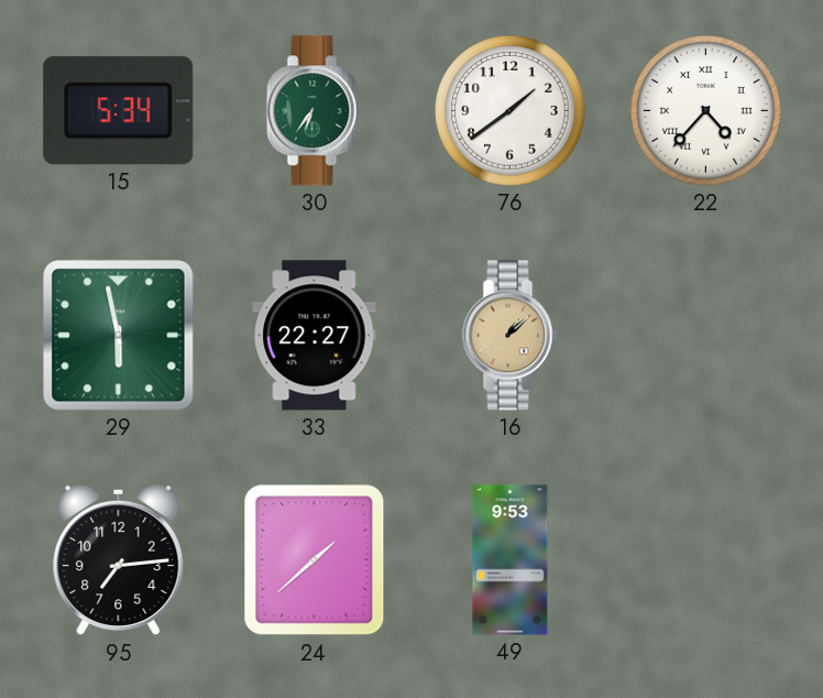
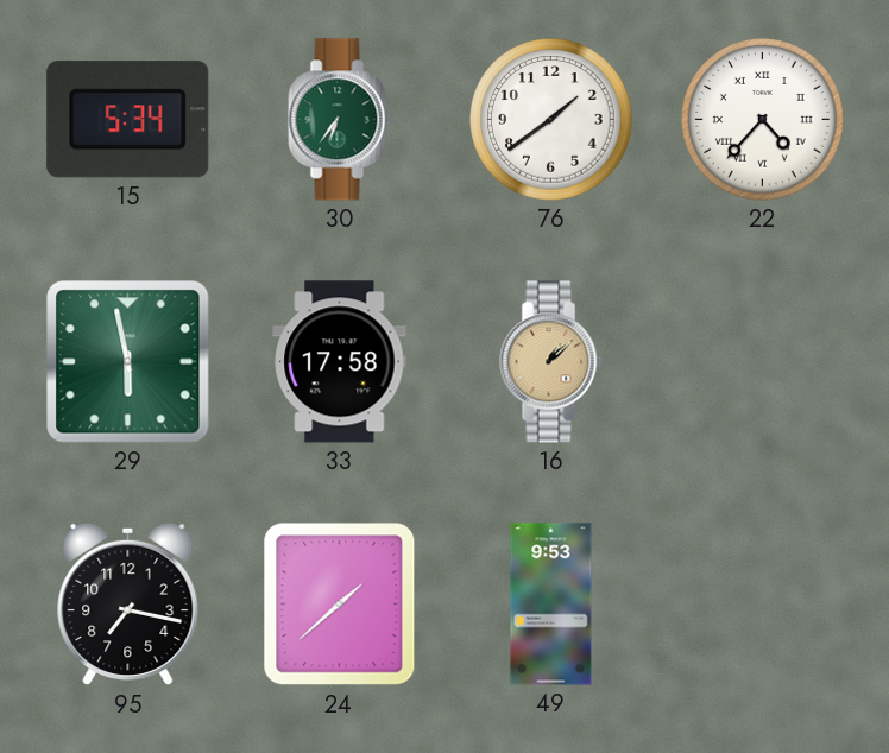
33: 22:27 -> 17:58
95: 7:14 -> 7:17
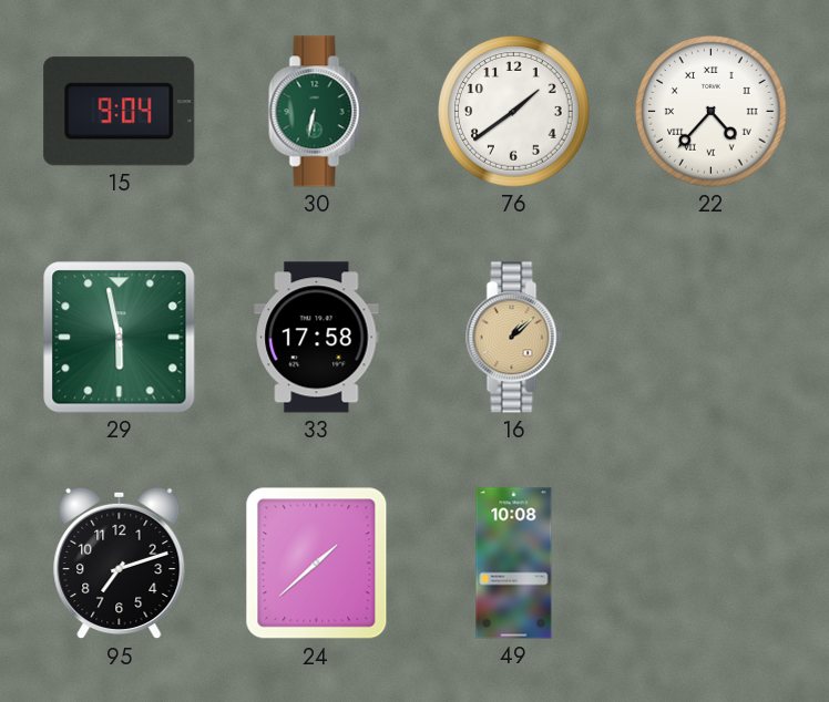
15: 5:34 -> 9:04
30: 6:36 -> 6:32
95: 7:17 -> 7:12
49: 9:53 -> 10:08
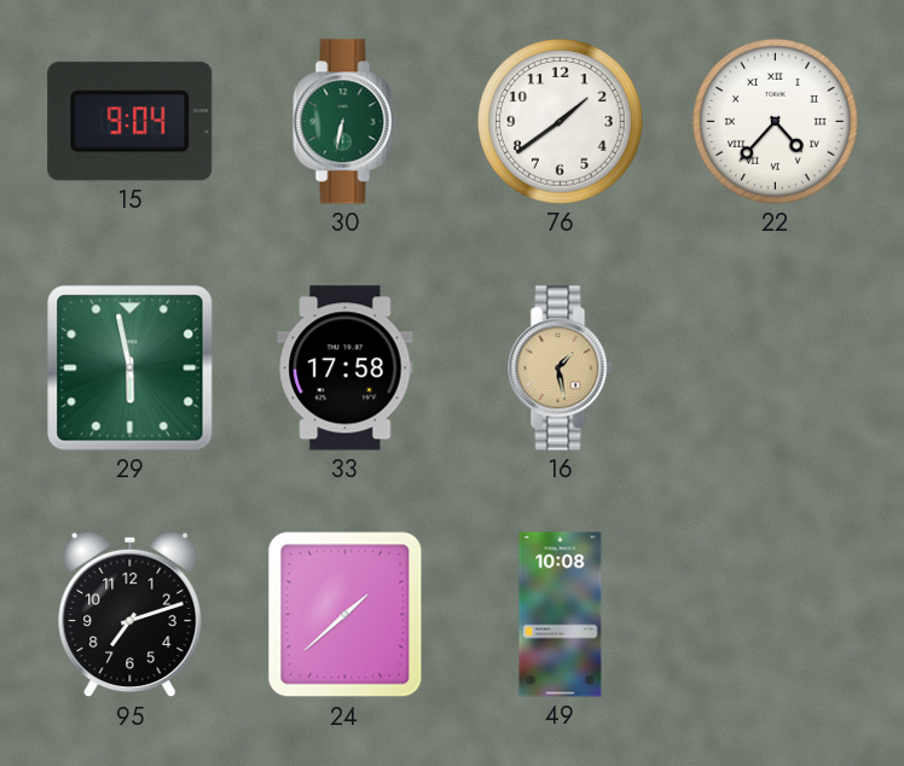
16: 1:08 -> 1:28
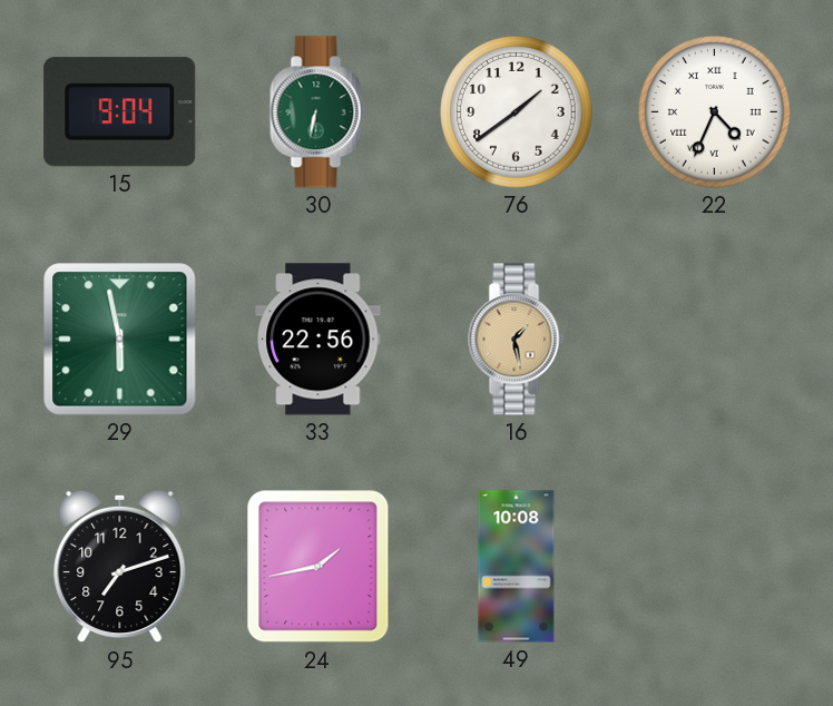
22: 4:37 -> 4:34
33: 17:58 -> 22:56
24: 1:38 -> 1:43
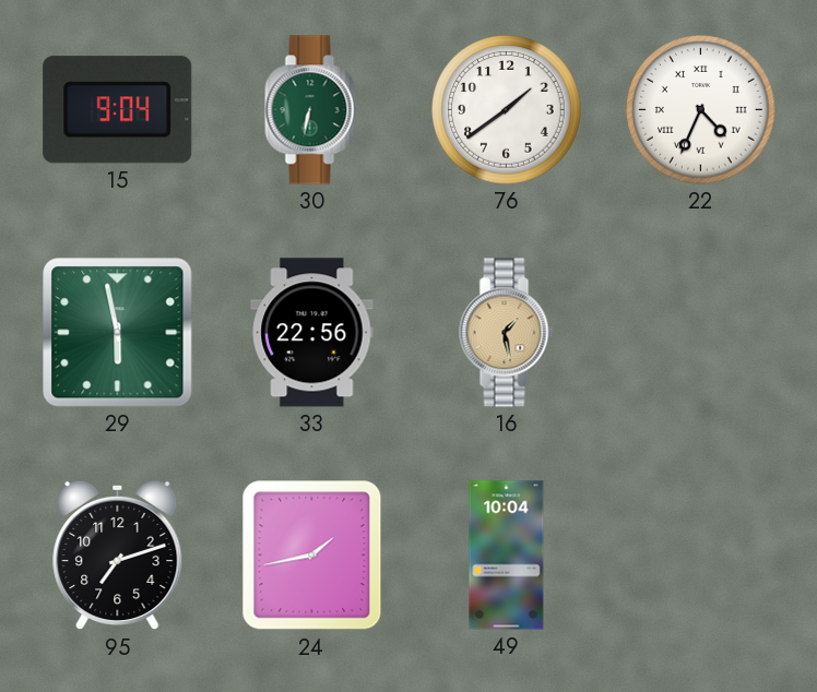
49: 10:08 -> 10:04
